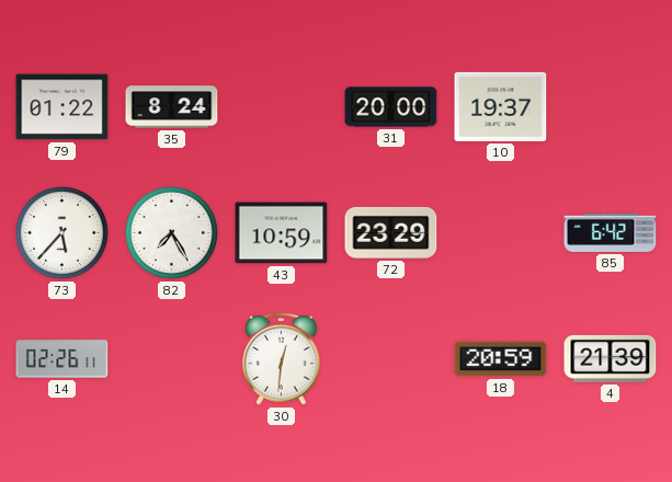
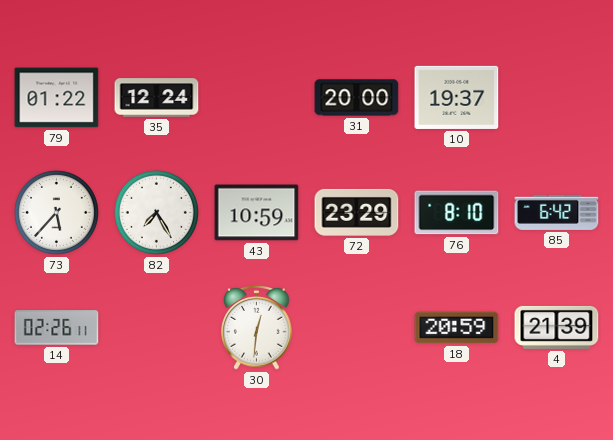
35: 8:24 -> 12:24
76: none -> 8:10
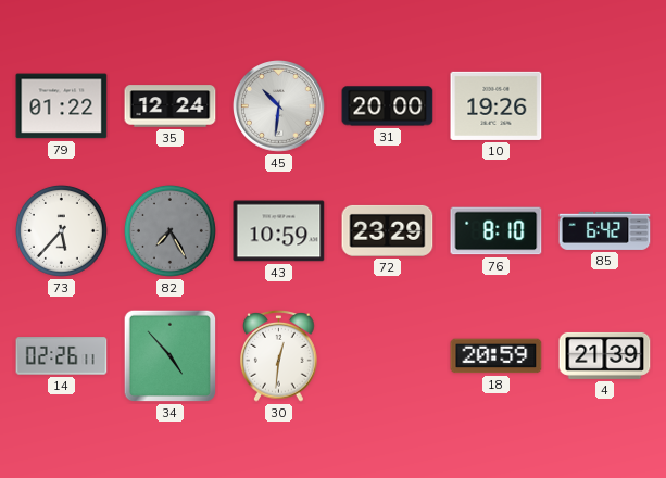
45: none -> 10:31
10: 19:37 -> 19:26
82 dial: white -> grey
34: none -> 4:53
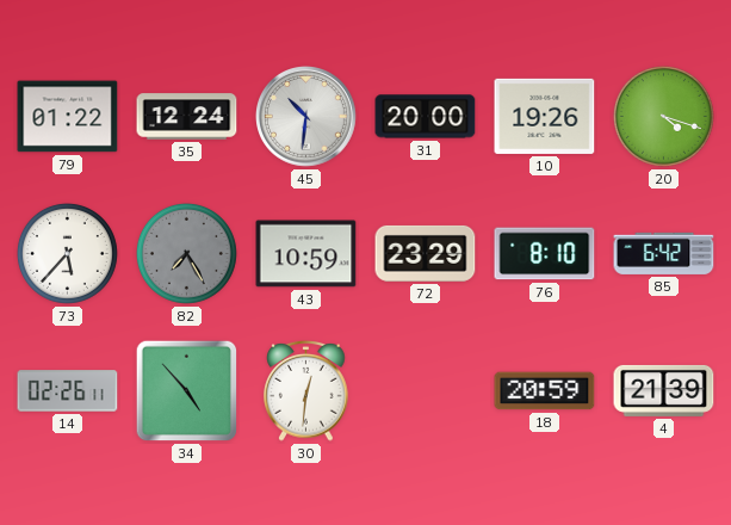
20: none -> 4:18
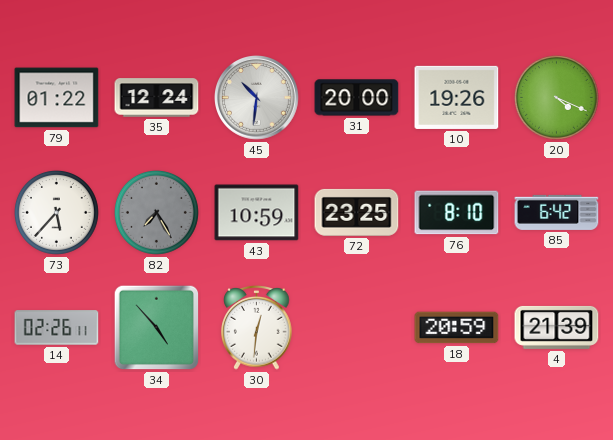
20: 4:18 -> 4:19
72: 23:29 -> 23:25
